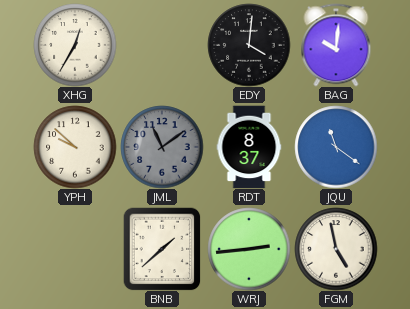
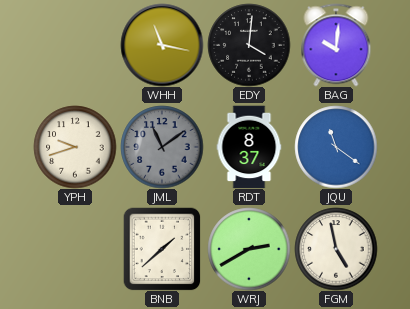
XHG: 12:35 -> none
WHH: none -> 11:17
YPH: 9:52 -> 9:42
WRJ: 2:44 -> 2:40
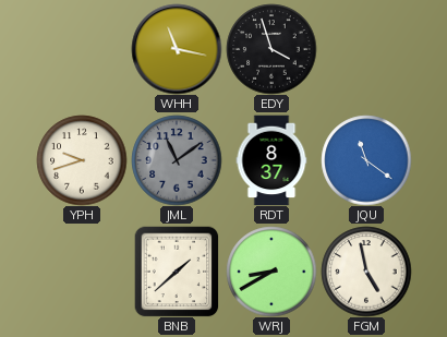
EDY: 4:01 -> 3:57
BAG: 10:01 -> none
WRJ: 2:40 -> 8:40
